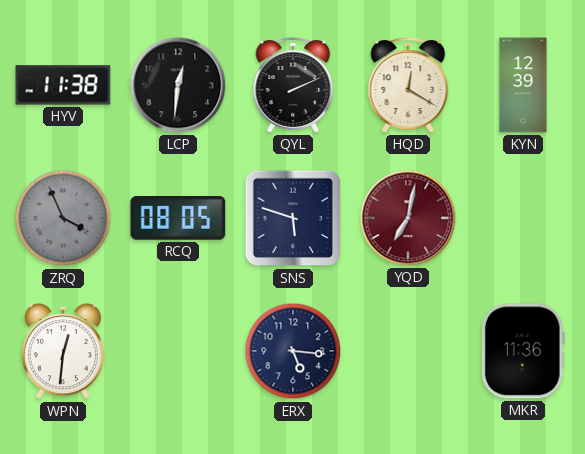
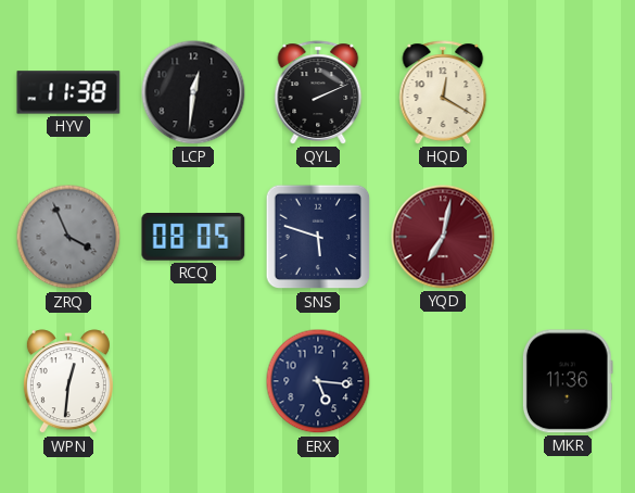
KYN: 12:39 -> none
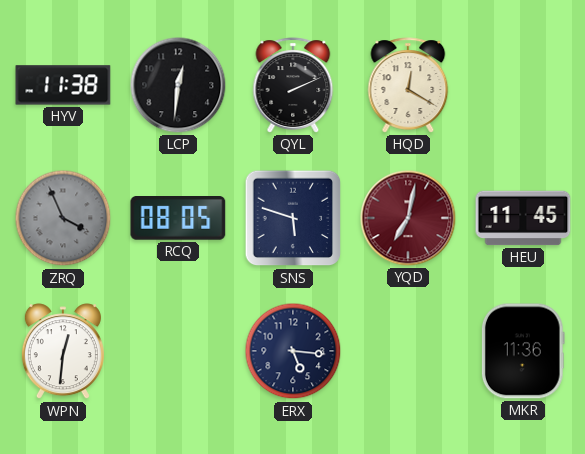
HEU: none -> 11:45
